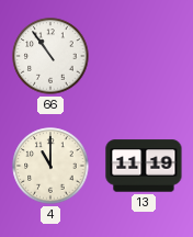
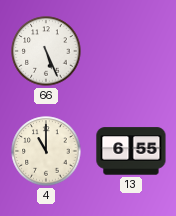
66: 10:54 -> 5:26
13: 11:19 -> 6:55
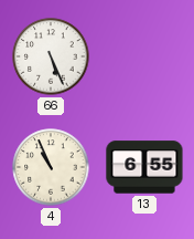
4: 11:00 -> 10:56
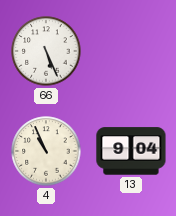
13: 6:55 -> 9:04
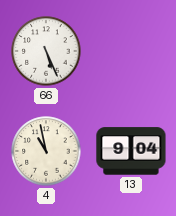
4: 10:56 -> 10:58
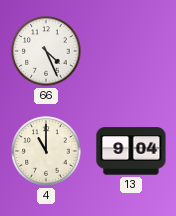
66: 5:26 -> 4:26
4: 10:58 -> 11:00
